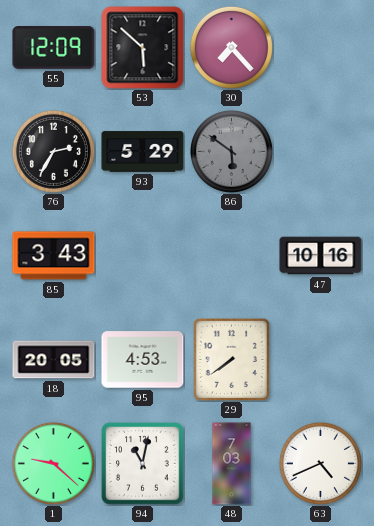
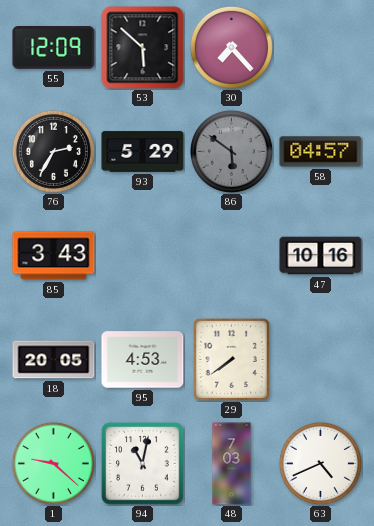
58: none -> 04:57
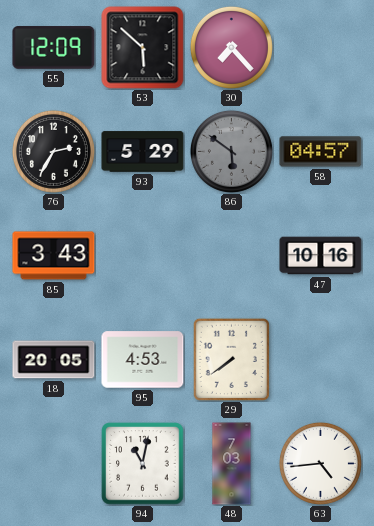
1: 9:22 -> none
63: 4:41 -> 4:44
